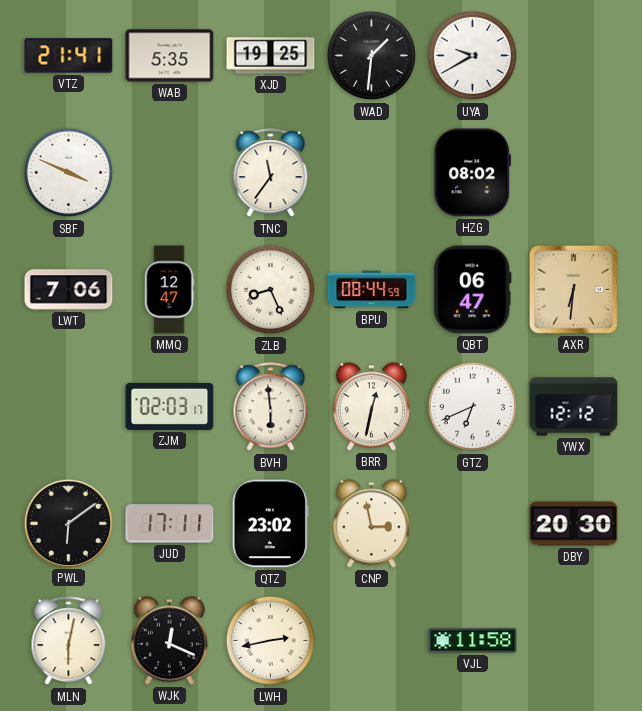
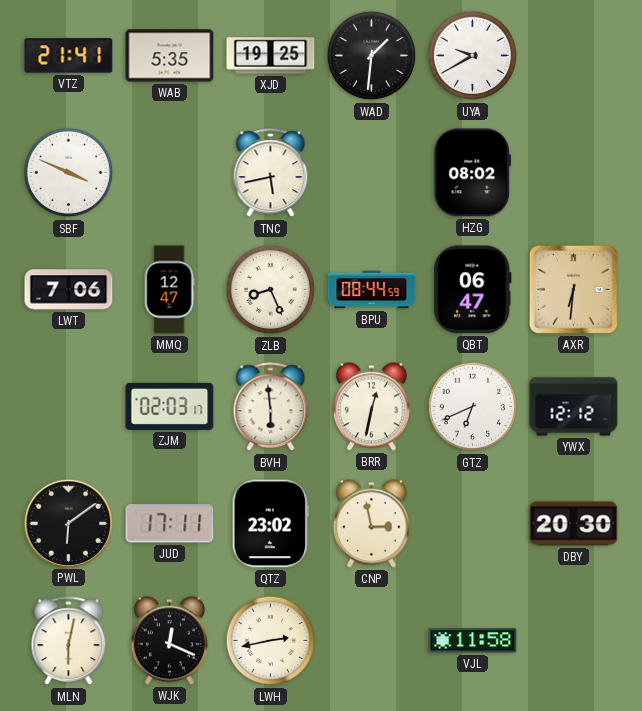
TNC: 11:36 -> 5:43
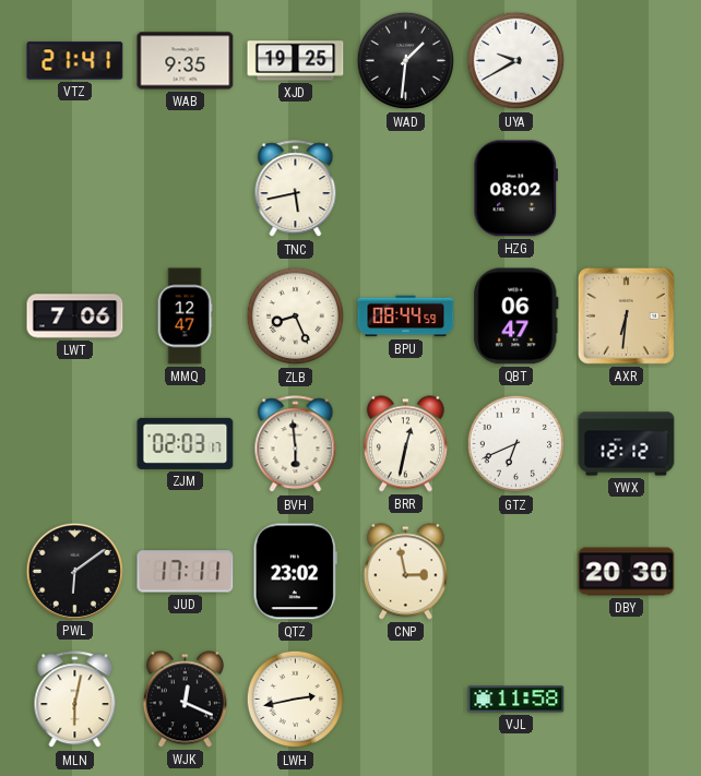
WAB: 5:35 -> 9:35
SBF: 3:49 -> none
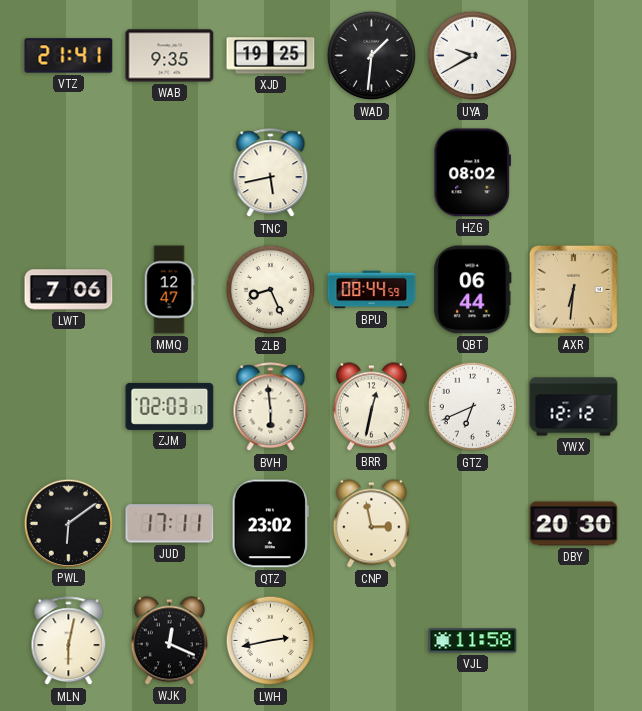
QBT: 06:47 -> 06:44
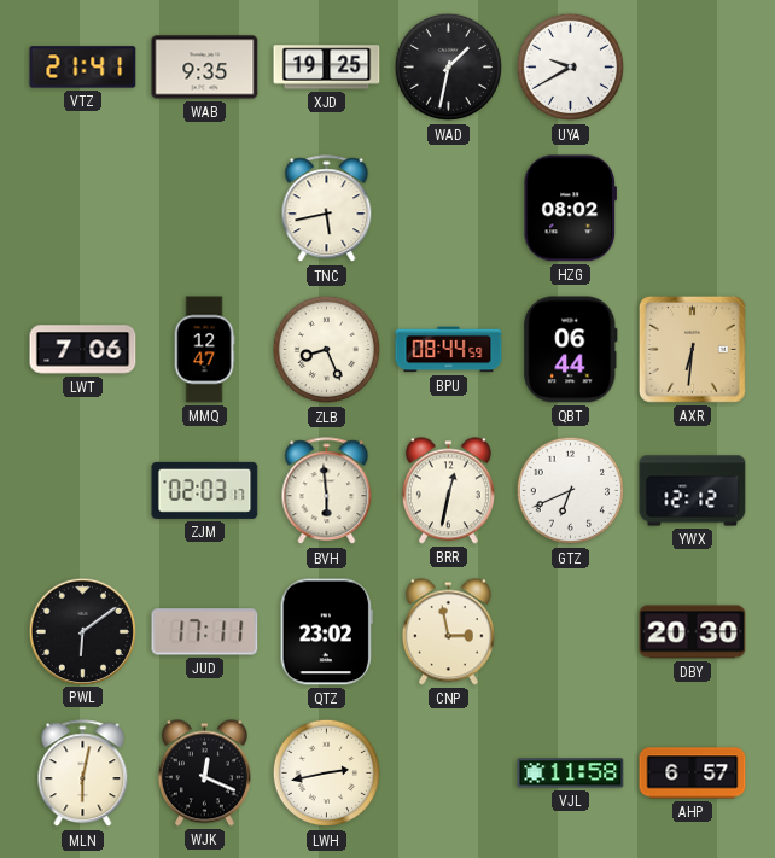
WAD: 1:31 -> 1:32
AHP: none -> 6:57
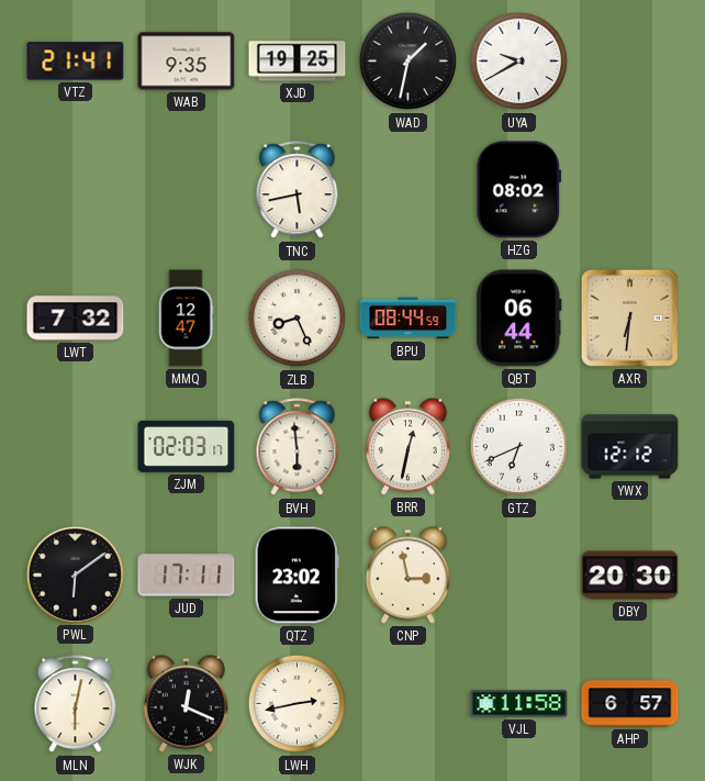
LWT: 7:06 -> 7:32
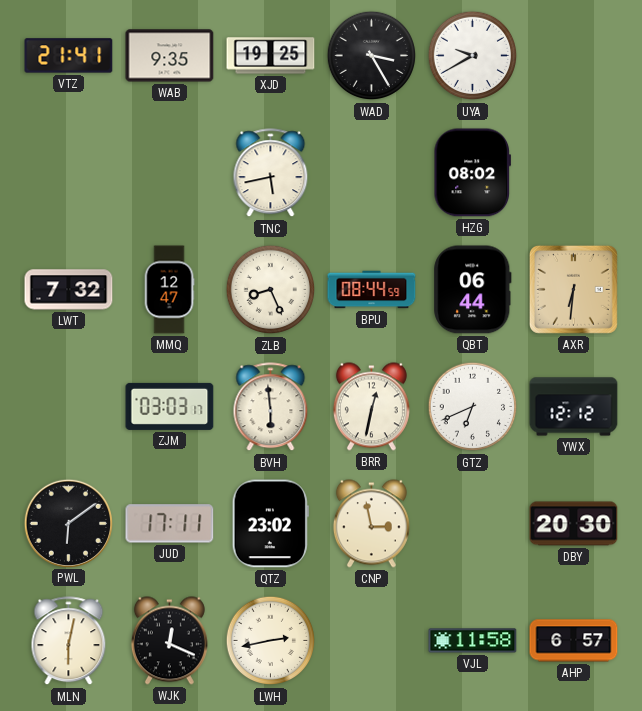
WAD: 1:32 -> 3:25
ZJM: 02:03 -> 03:03
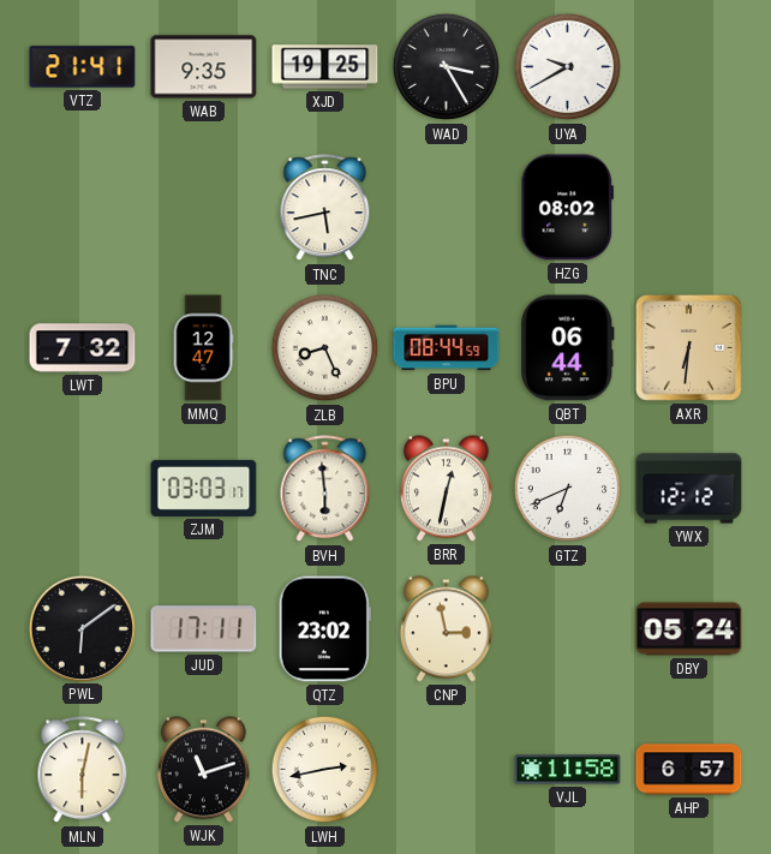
DBY: 20:30 -> 05:24
WJK: 12:19 -> 11:12
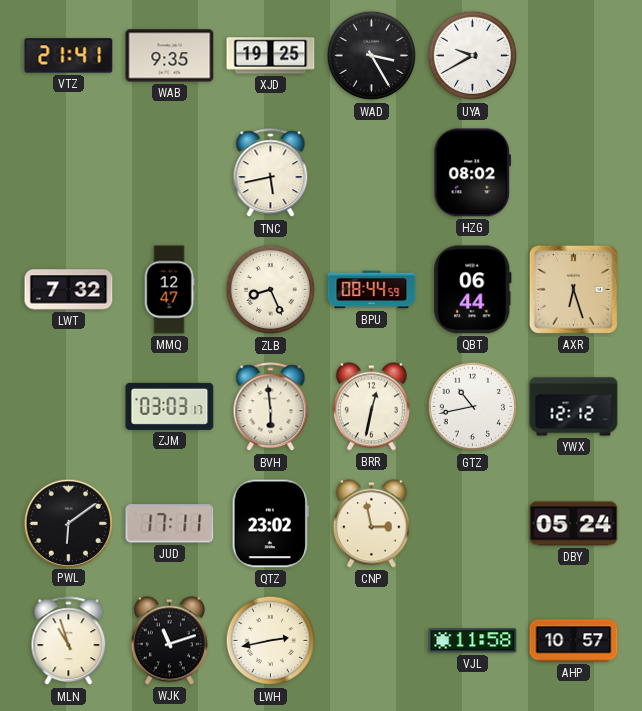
AXR: 6:31 -> 6:27
GTZ: 6:41 -> 10:43
MLN: 6:02 -> 10:57
AHP: 6:57 -> 10:57
